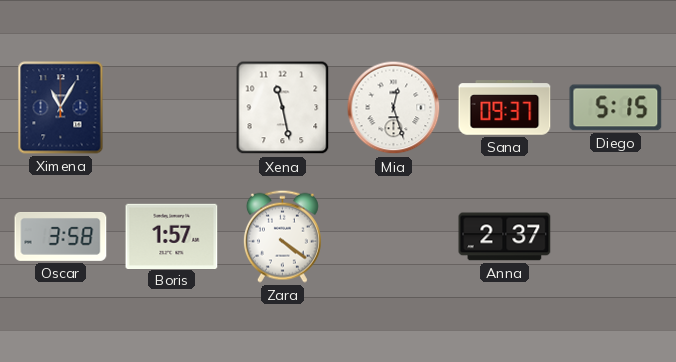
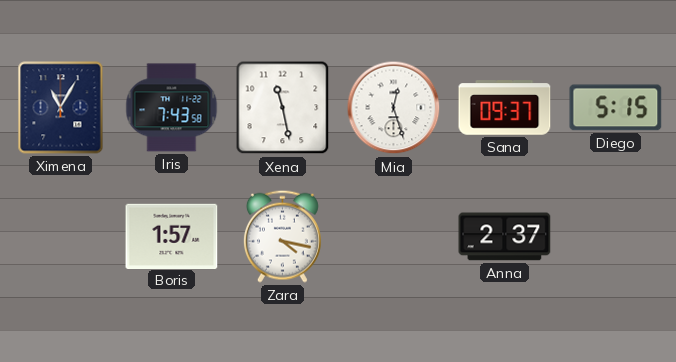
Iris: none -> 7:43
Oscar: 3:58 -> none
Zara: 4:21 -> 4:17
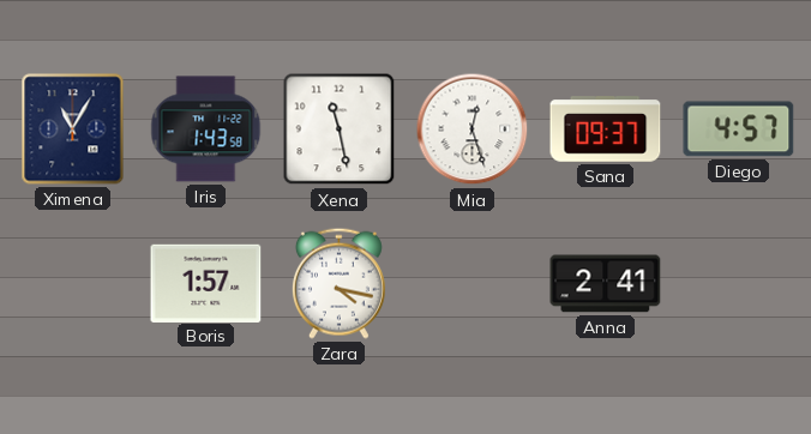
Iris: 7:43 -> 1:43
Diego: 5:15 -> 4:57
Anna: 2:37 -> 2:41
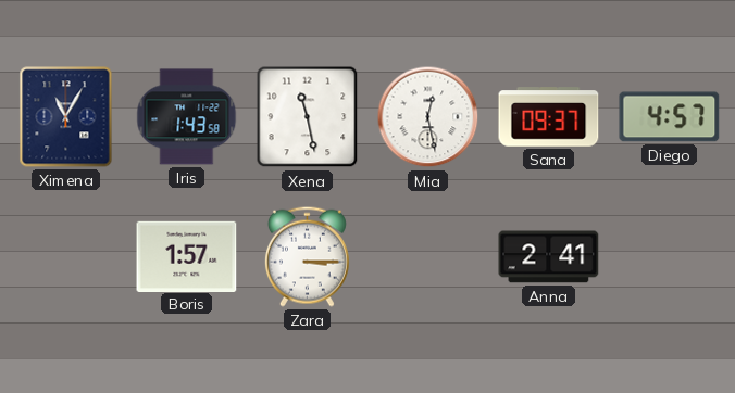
Mia: 12:27 -> 12:28
Zara: 4:17 -> 3:15
